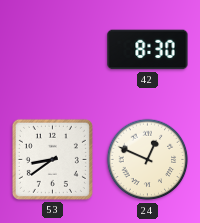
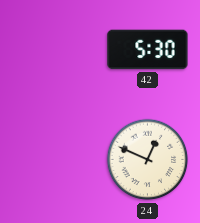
42: 8:30 -> 5:30
53: 8:39 -> none
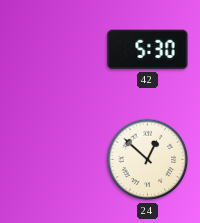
24: 12:49 -> 12:52
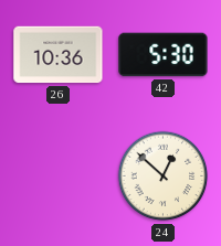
26: none -> 10:36
